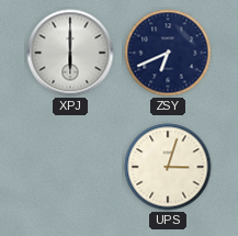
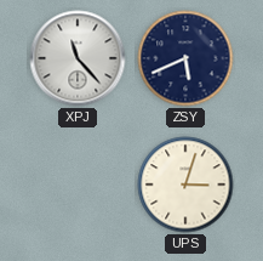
XPJ: 6:00 -> 11:23
ZSY: 6:41 -> 5:41
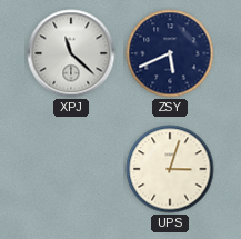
XPJ: 11:23 -> 11:22
